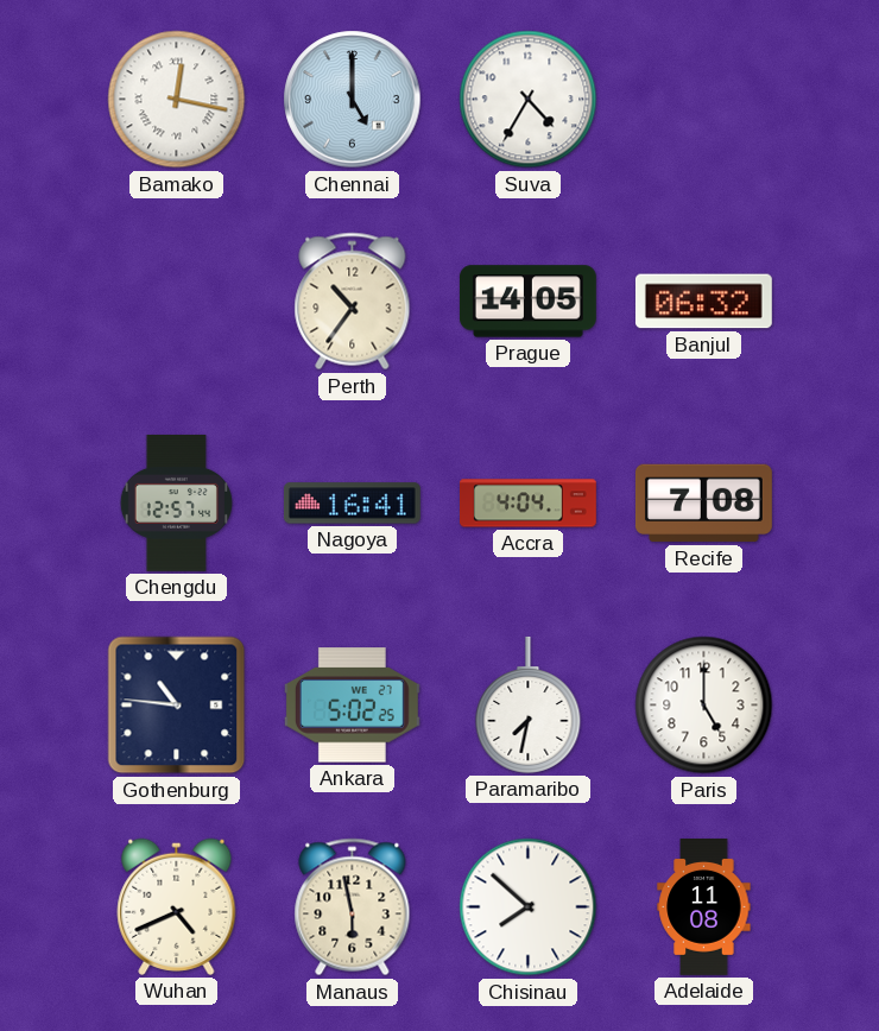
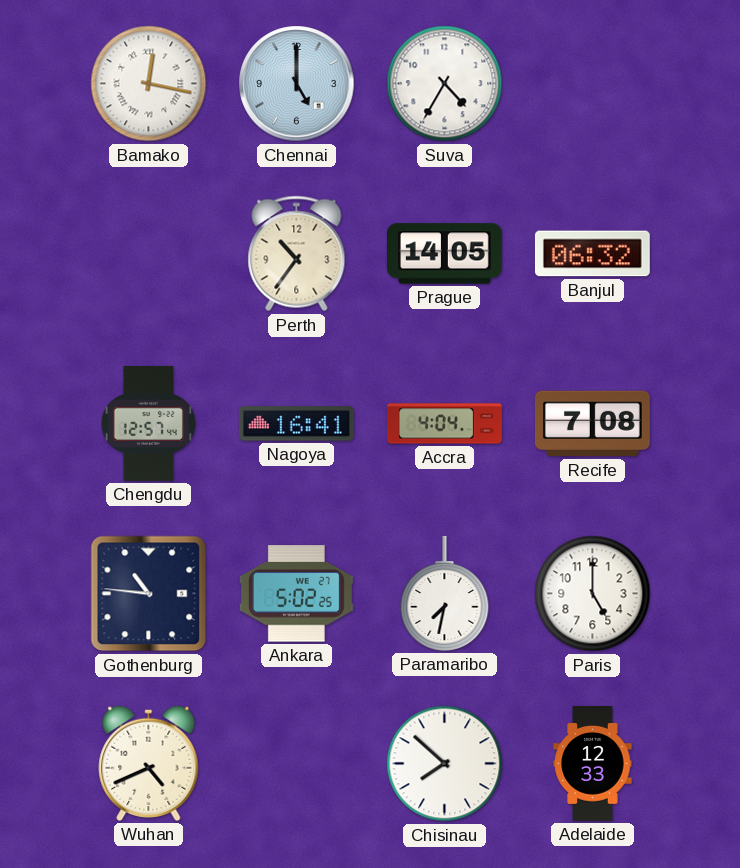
Manaus: 5:58 -> none
Adelaide: 11:08 -> 12:33
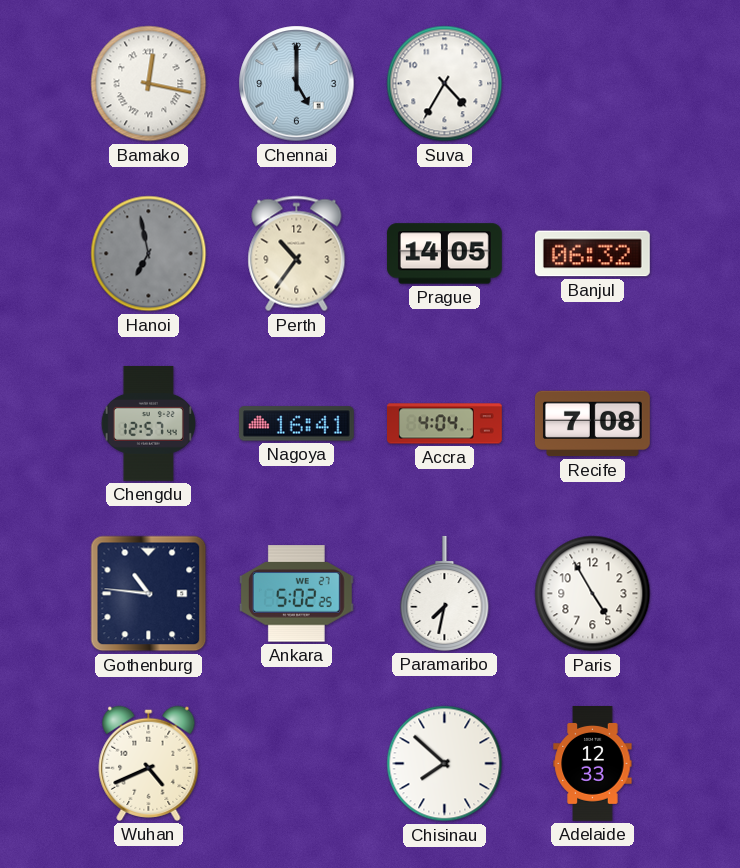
Hanoi: none -> 6:58
Paris: 5:00 -> 4:55
